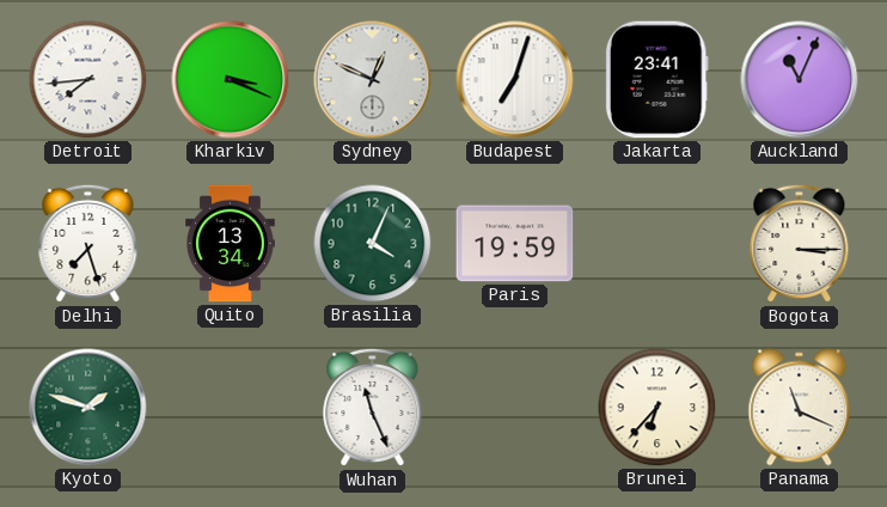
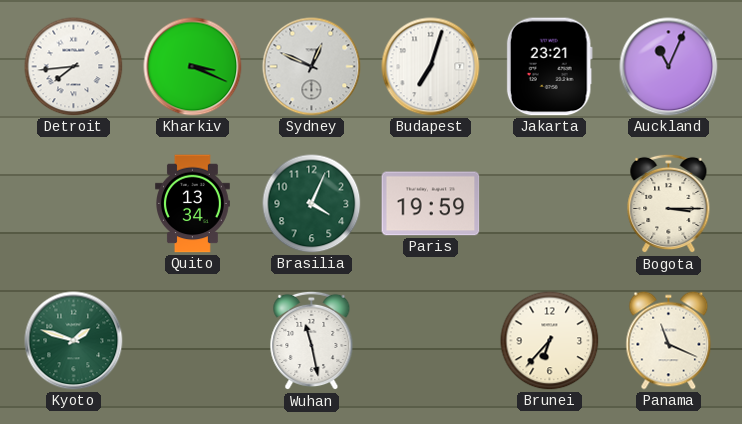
Jakarta: 23:41 -> 23:21
Delhi: 7:27 -> none
Wuhan: 11:26 -> 11:28
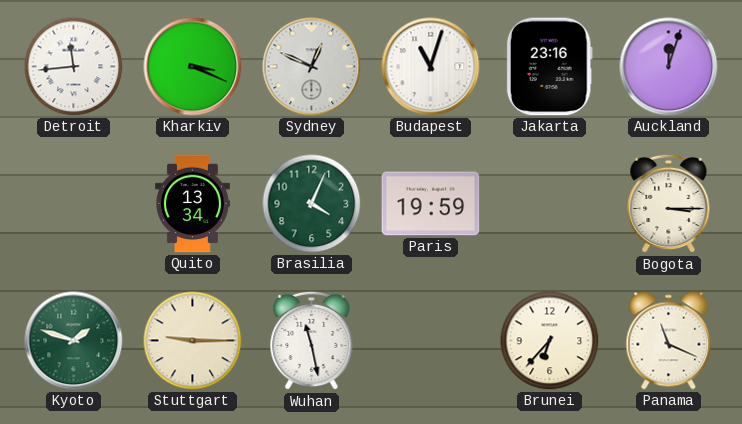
Detroit: 7:44 -> 11:44
Budapest: 7:03 -> 11:03
Jakarta: 23:21 -> 23:16
Auckland: 11:04 -> 12:03
Stuttgart: none -> 9:15
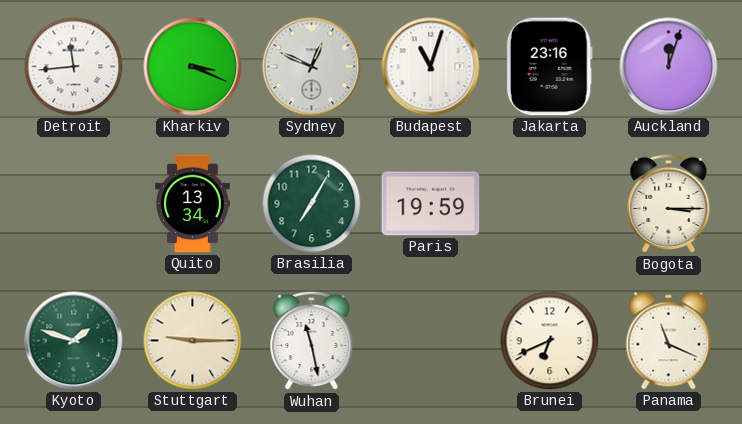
Brasilia: 4:04 -> 7:05
Brunei: 6:37 -> 6:41
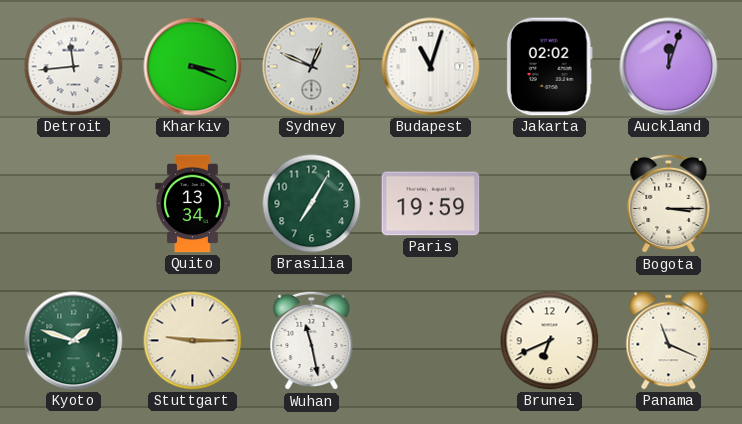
Jakarta: 23:16 -> 02:02
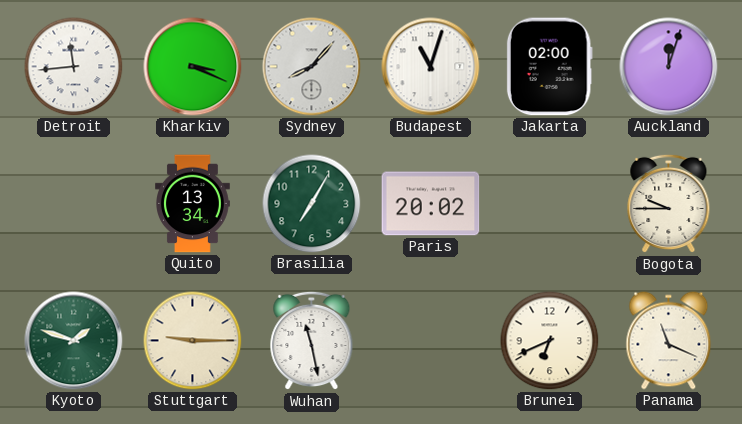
Sydney: 12:49 -> 8:07
Jakarta: 02:02 -> 02:00
Paris: 19:59 -> 20:02
Bogota: 3:15 -> 9:45
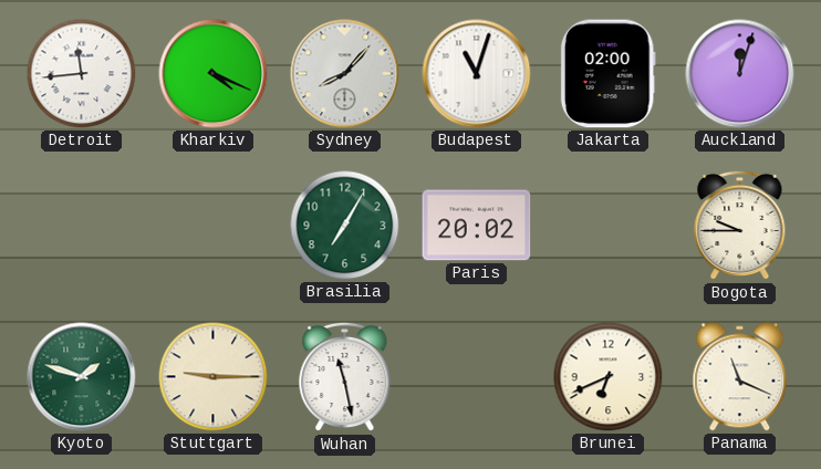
Kharkiv: 3:19 -> 4:19
Quito: 13:34 -> none
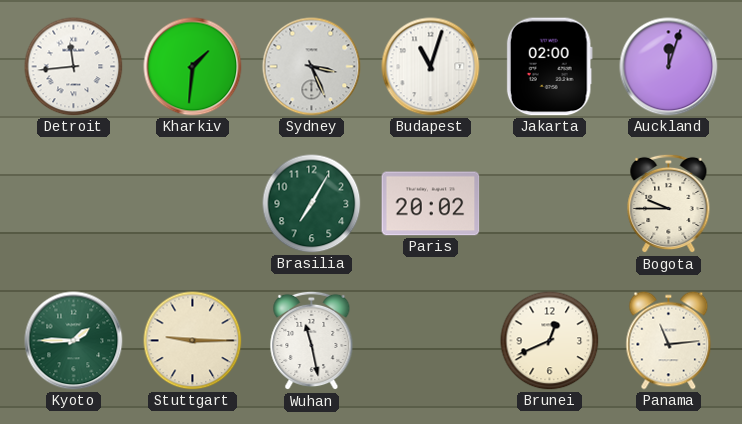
Kharkiv: 4:19 -> 1:31
Sydney: 8:07 -> 3:26
Kyoto: 1:48 -> 1:45
Brunei: 6:41 -> 12:41
Panama: 11:19 -> 11:14
